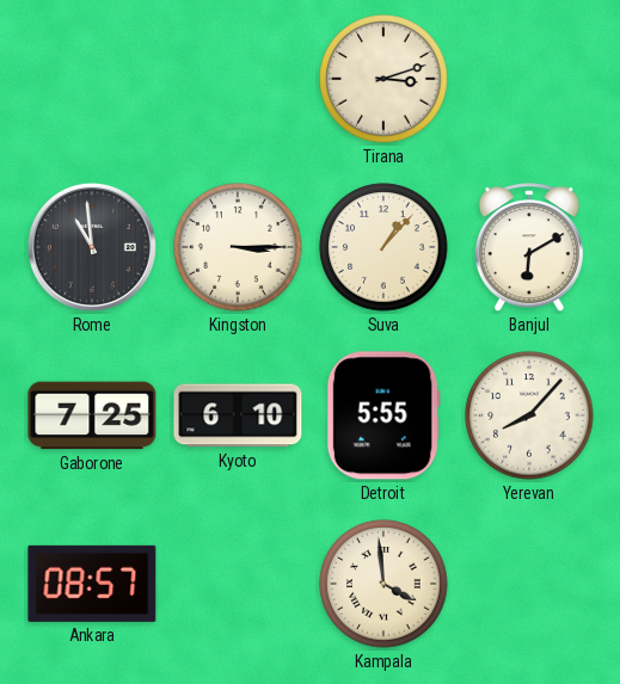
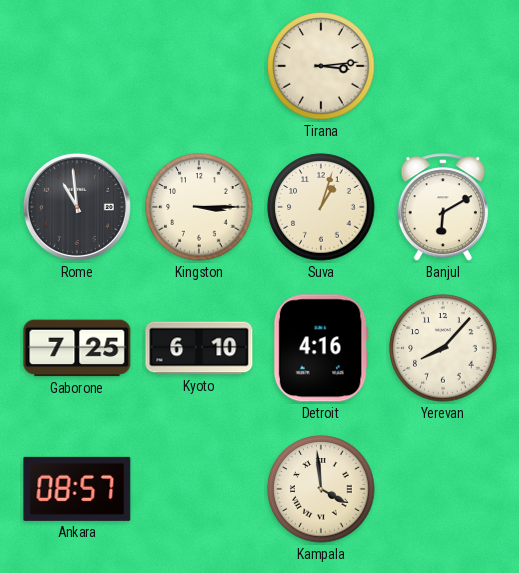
Tirana: 3:12 -> 3:14
Suva: 1:07 -> 1:03
Detroit: 5:55 -> 4:16
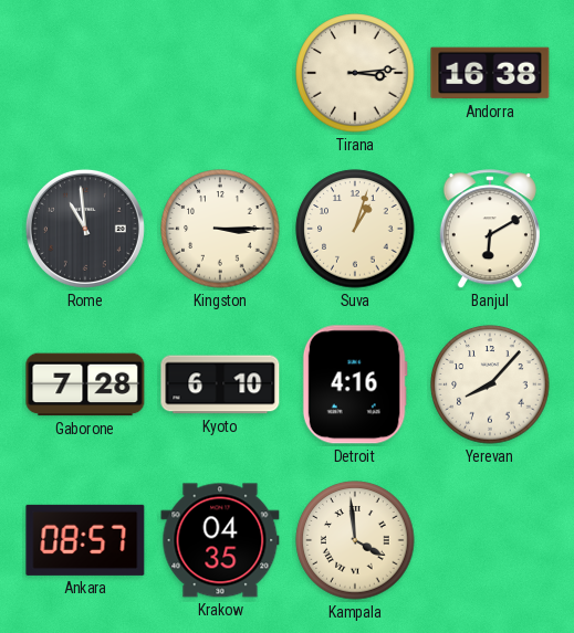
Andorra: none -> 16:38
Gaborone: 7:25 -> 7:28
Krakow: none -> 04:35
